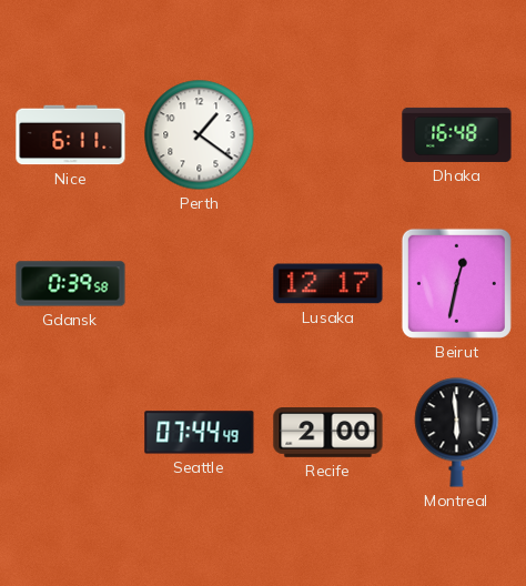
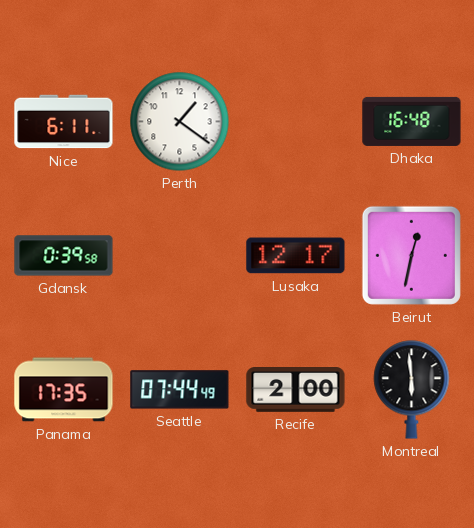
Panama: none -> 17:35
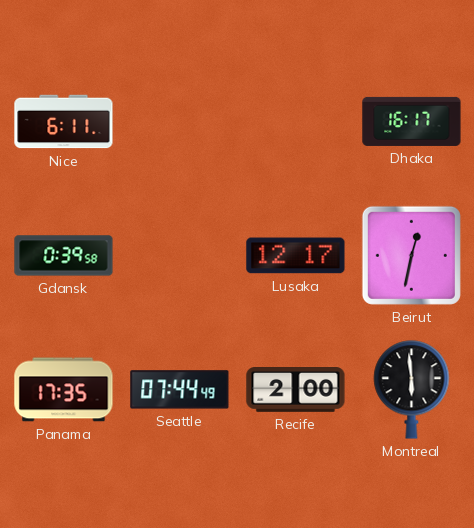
Perth: 1:21 -> none
Dhaka: 16:48 -> 16:17
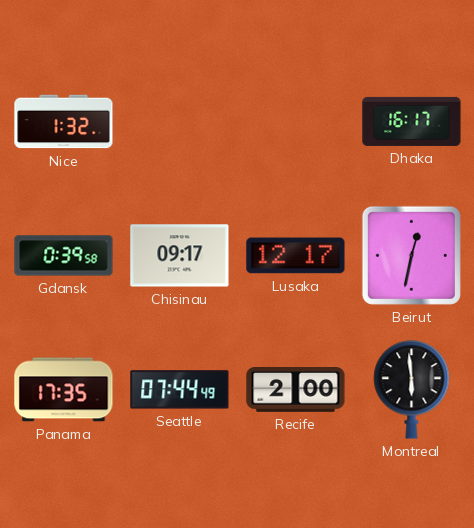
Nice: 6:11 -> 1:32
Chisinau: none -> 09:17
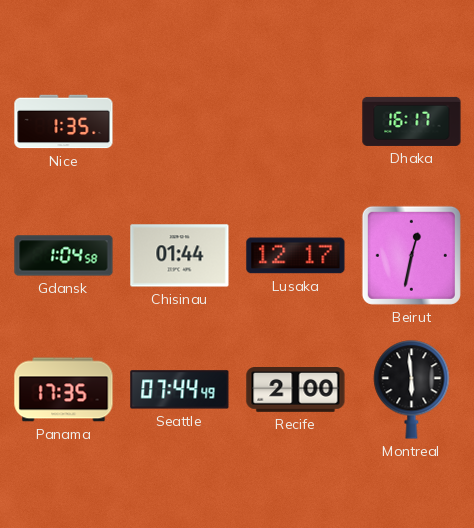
Nice: 1:32 -> 1:35
Gdansk: 0:39 -> 1:04
Chisinau: 09:17 -> 01:44
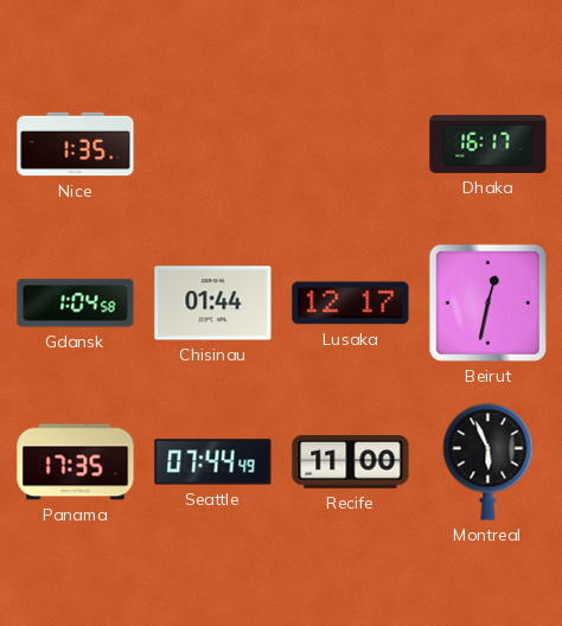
Recife: 2:00 -> 11:00
Montreal: 5:59 -> 5:56
